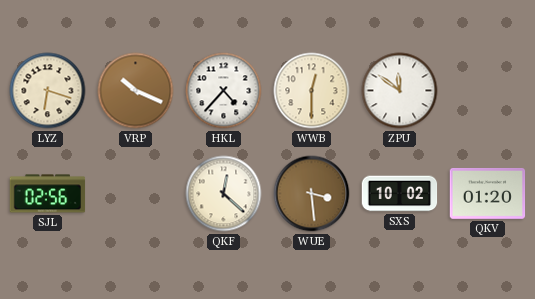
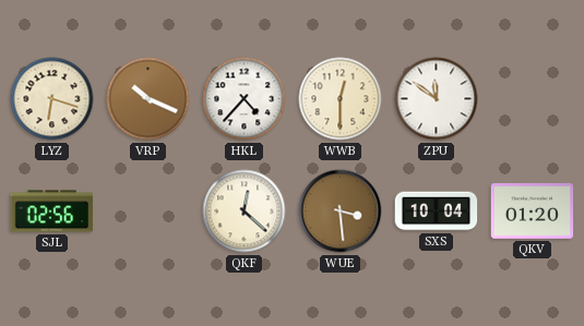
SXS: 10:02 -> 10:04
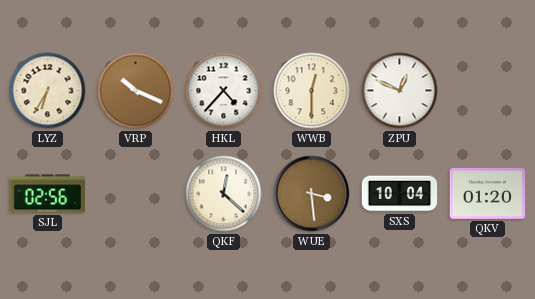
LYZ: 6:18 -> 6:35
ZPU: 11:51 -> 12:49
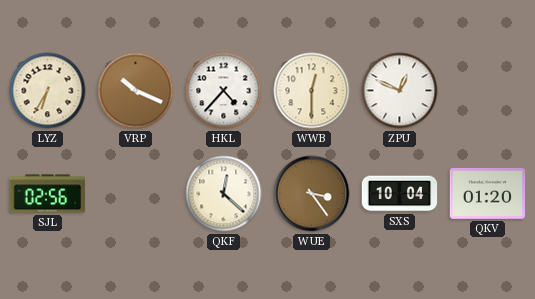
WUE: 3:29 -> 3:24
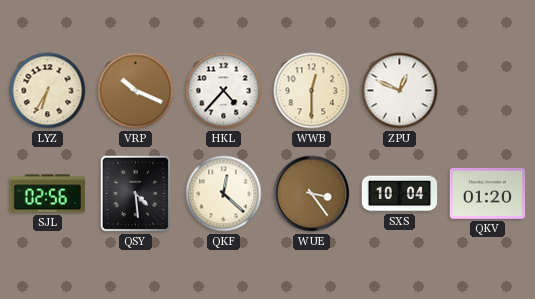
QSY: none -> 4:29
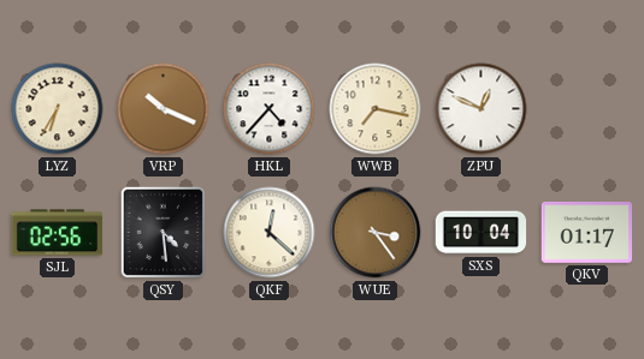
WWB: 12:30 -> 7:17
QKV: 01:20 -> 01:17
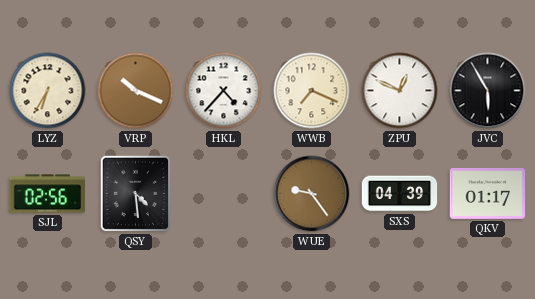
WWB: 7:17 -> 7:19
JVC: none -> 5:55
QKF: 12:22 -> none
WUE: 3:24 -> 9:24
SXS: 10:04 -> 04:39
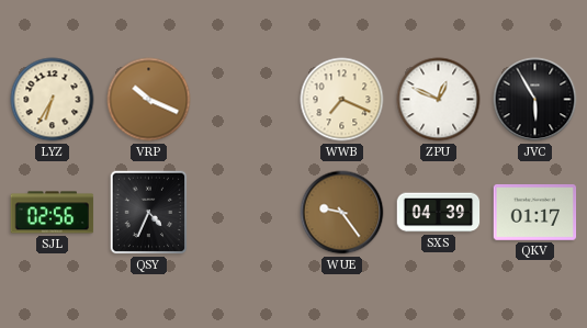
HKL: 4:37 -> none
QSY: 4:29 -> 4:34
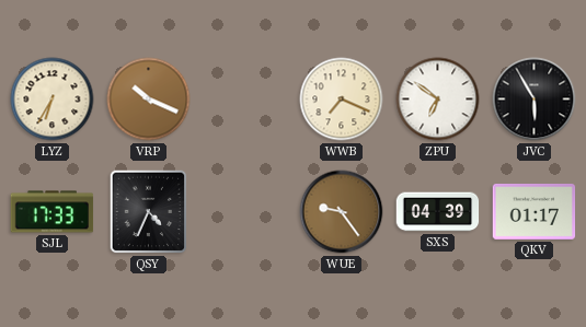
ZPU: 12:49 -> 6:51
SJL: 02:56 -> 17:33
